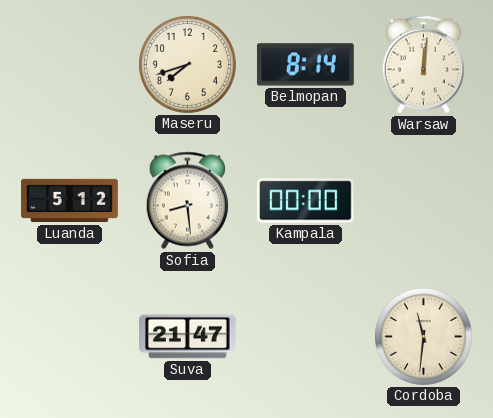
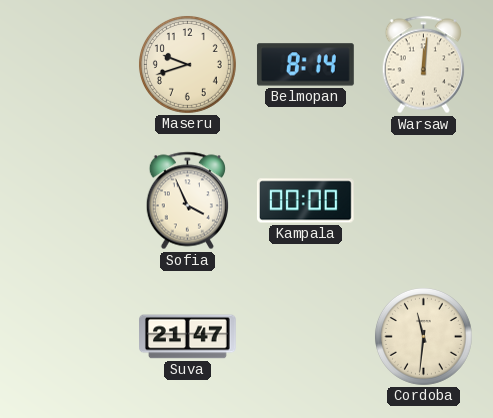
Maseru: 7:42 -> 9:42
Luanda: 5:12 -> none
Sofia: 8:29 -> 3:56
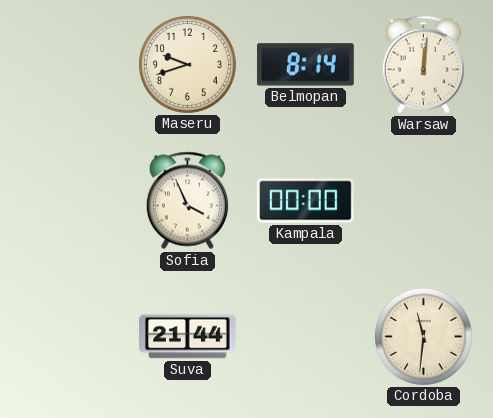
Suva: 21:47 -> 21:44
